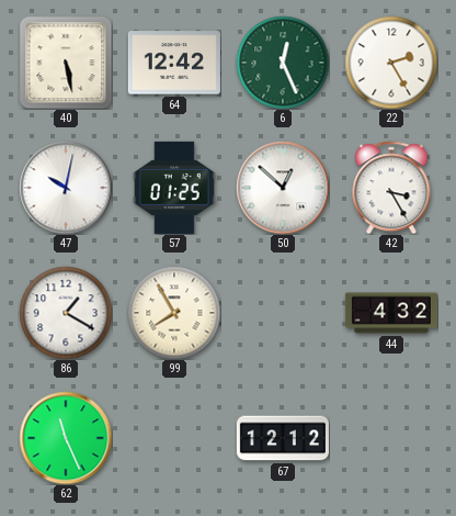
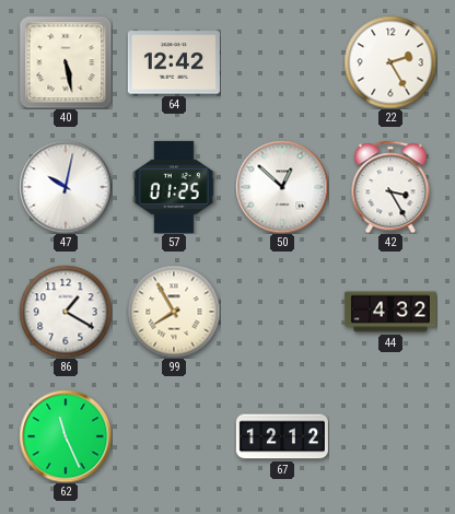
6: 12:26 -> none
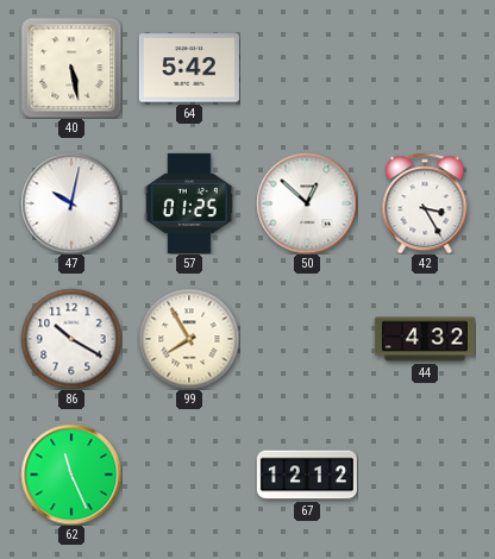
64: 12:42 -> 5:42
22: 2:25 -> none
86: 1:20 -> 10:20
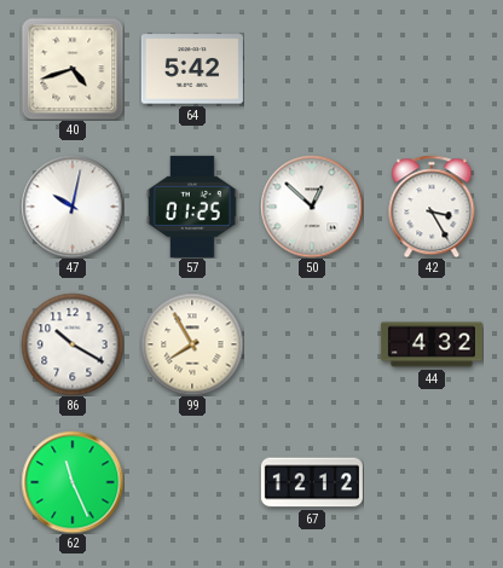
40: 5:28 -> 4:42
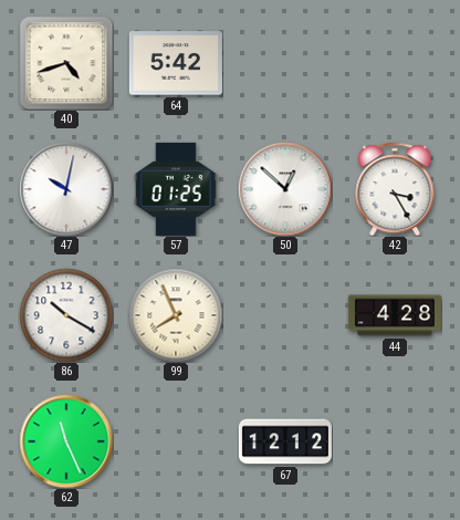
99: 7:55 -> 7:56
44: 4:32 -> 4:28
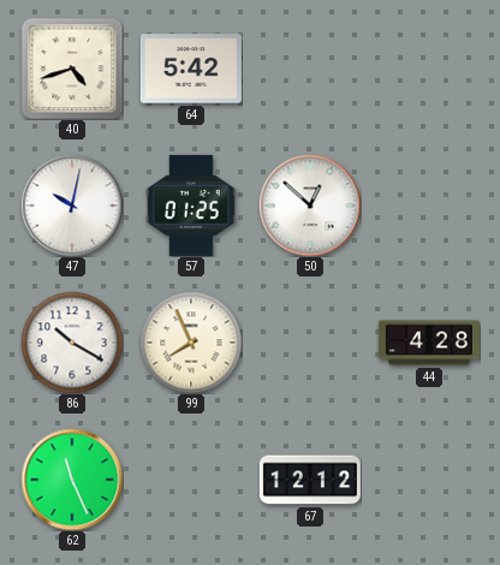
42: 3:25 -> none
